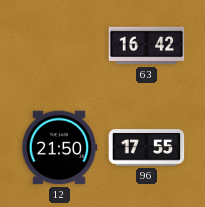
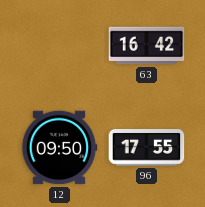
12: 21:50 -> 09:50
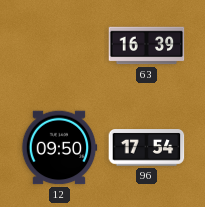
63: 16:42 -> 16:39
96: 17:55 -> 17:54
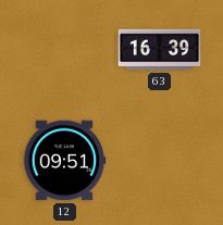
12: 09:50 -> 09:51
96: 17:54 -> none
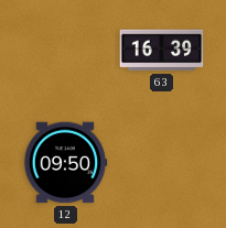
12: 09:51 -> 09:50
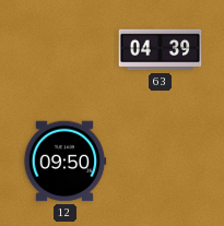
63: 16:39 -> 04:39
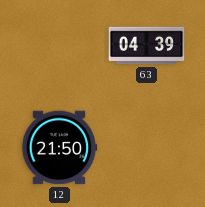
12: 09:50 -> 21:50
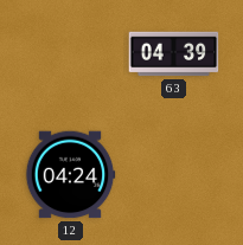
12: 21:50 -> 04:24
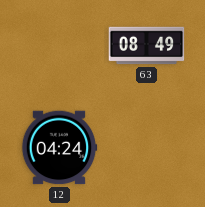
63: 04:39 -> 08:49
